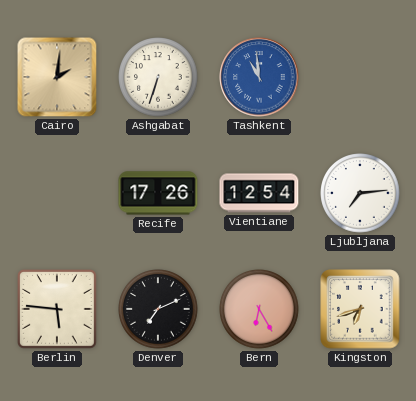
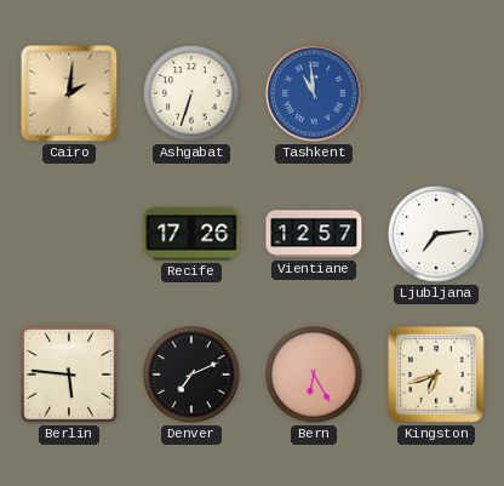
Vientiane: 12:54 -> 12:57
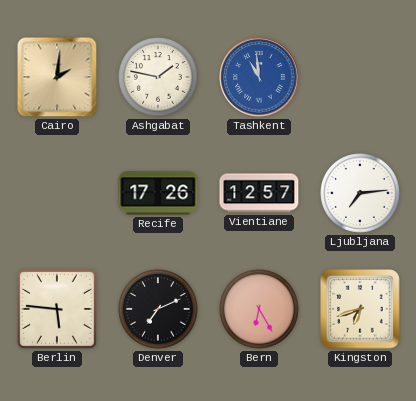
Ashgabat: 6:33 -> 1:47
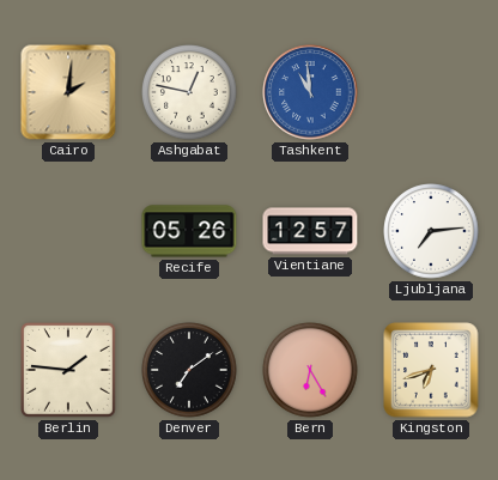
Ashgabat: 1:47 -> 12:47
Recife: 17:26 -> 05:26
Berlin: 5:46 -> 1:46
Denver: 7:11 -> 7:09
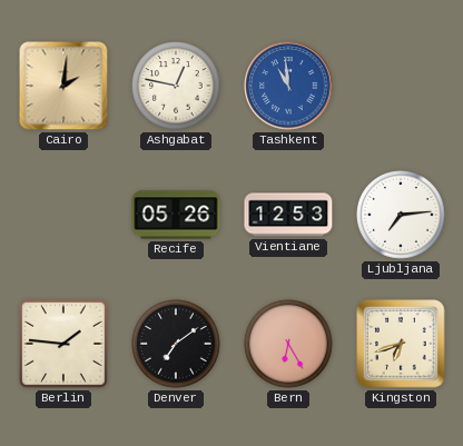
Vientiane: 12:57 -> 12:53
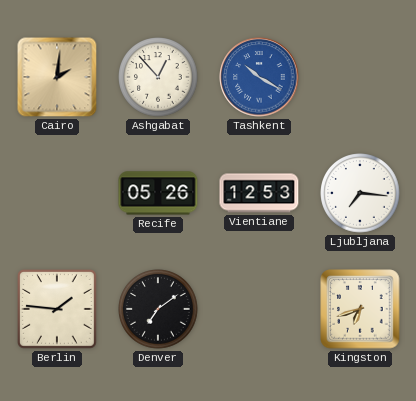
Ashgabat: 12:47 -> 12:53
Tashkent: 10:59 -> 10:20
Ljubljana: 7:14 -> 7:16
Bern: 6:25 -> none
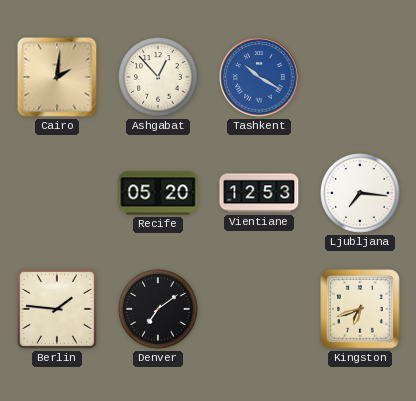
Recife: 05:26 -> 05:20
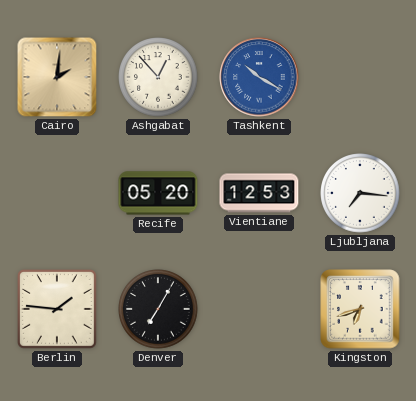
Denver: 7:09 -> 7:05
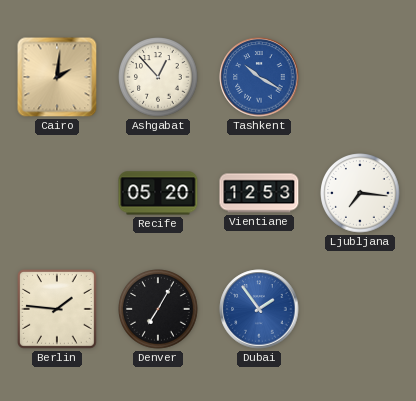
Dubai: none -> 1:54
Kingston: 6:42 -> none
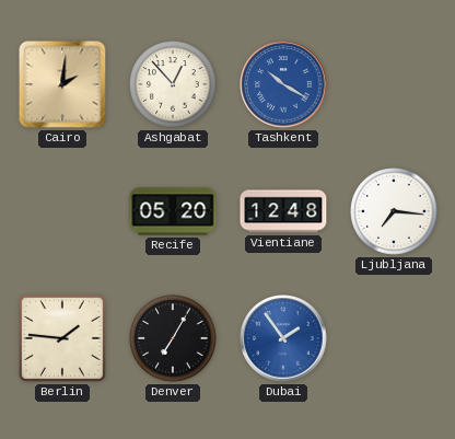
Vientiane: 12:53 -> 12:48
